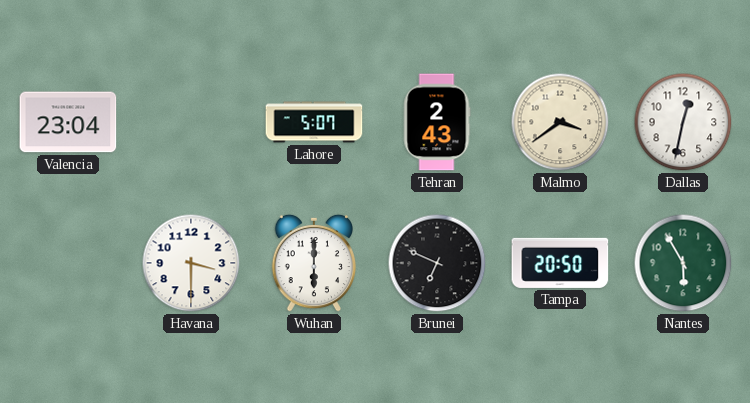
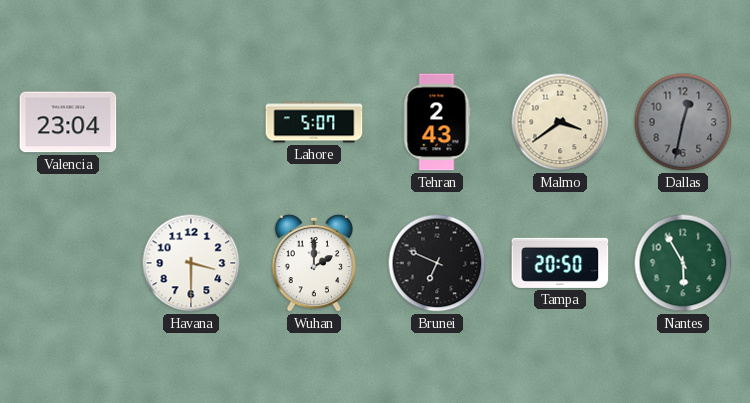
Dallas dial: white -> grey
Wuhan: 6:00 -> 2:00
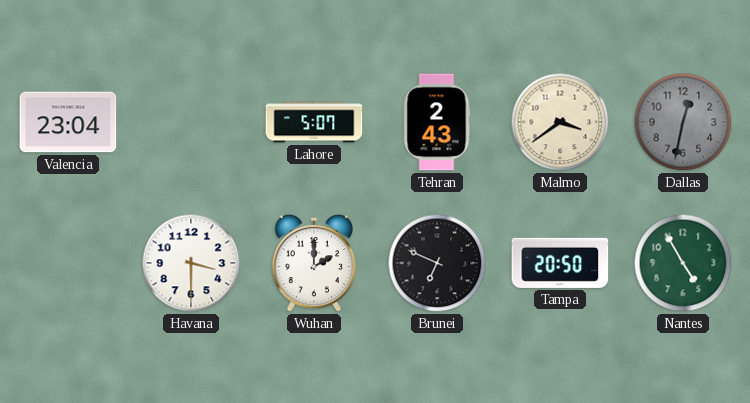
Nantes: 5:55 -> 4:55
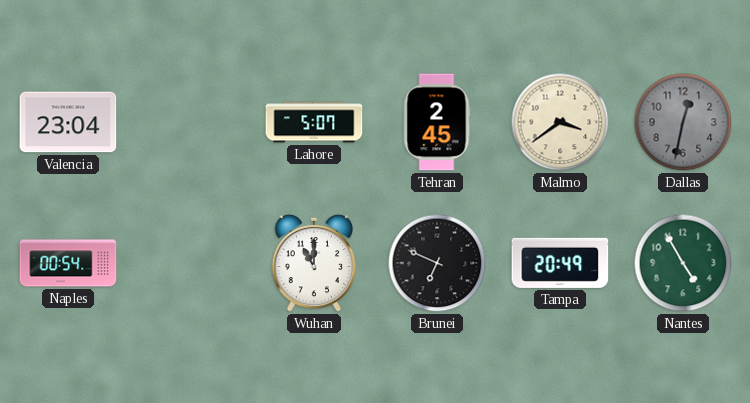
Tehran: 2:43 -> 2:45
Naples: none -> 00:54
Havana: 3:30 -> none
Wuhan: 2:00 -> 11:00
Tampa: 20:50 -> 20:49
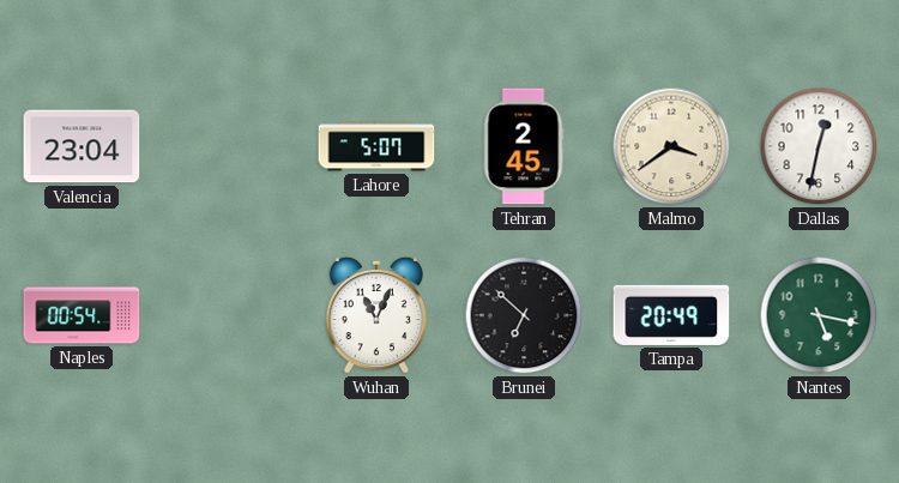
Dallas dial: grey -> white
Wuhan: 11:00 -> 11:04
Brunei: 6:49 -> 6:52
Nantes: 4:55 -> 5:17
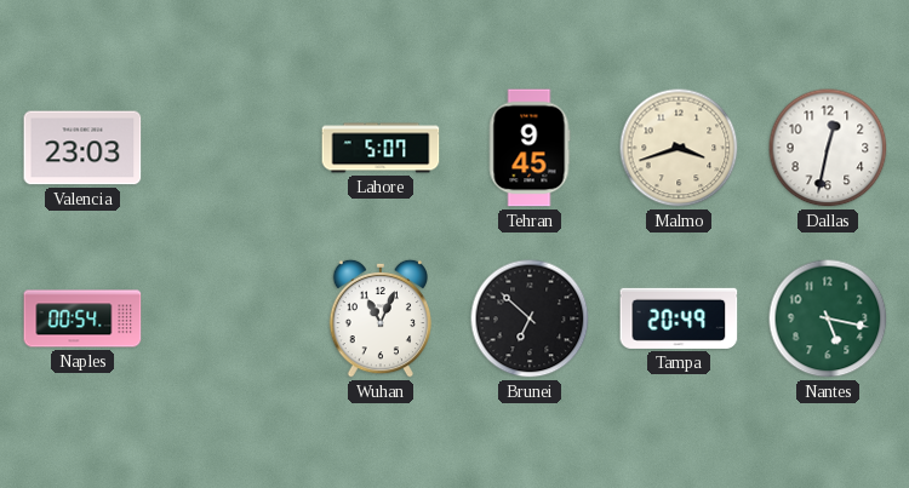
Valencia: 23:04 -> 23:03
Tehran: 2:45 -> 9:45
Malmo: 3:39 -> 3:42
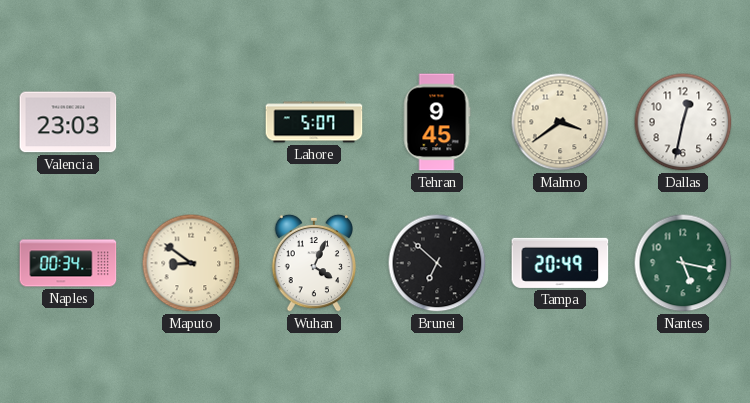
Malmo: 3:42 -> 3:39
Naples: 00:54 -> 00:34
Maputo: none -> 8:51
Wuhan: 11:04 -> 4:04
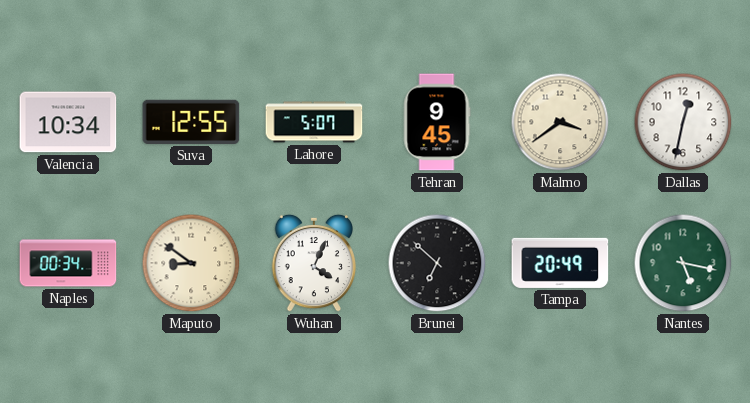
Valencia: 23:03 -> 10:34
Suva: none -> 12:55
